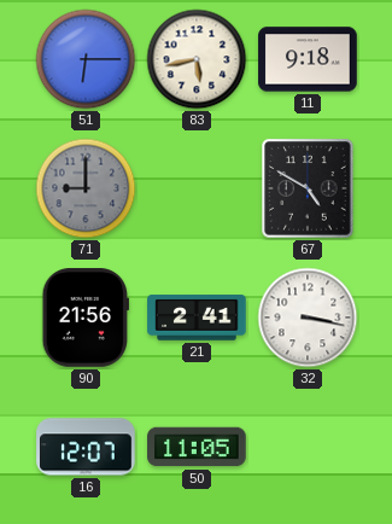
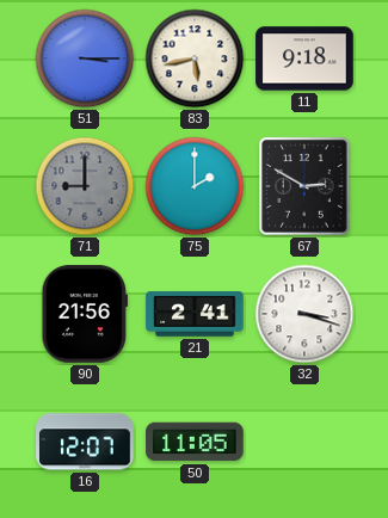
51: 6:15 -> 3:15
75: none -> 2:00
67: 4:50 -> 2:50
32: 3:17 -> 3:18
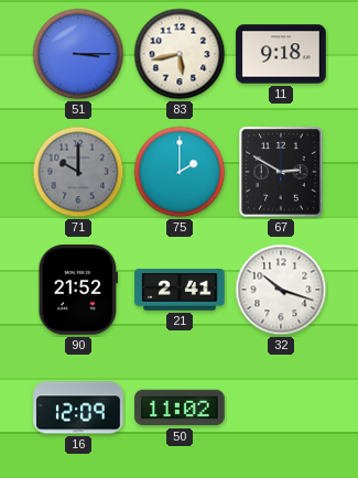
71: 9:00 -> 10:00
90: 21:56 -> 21:52
32: 3:18 -> 10:18
16: 12:07 -> 12:09
50: 11:05 -> 11:02
